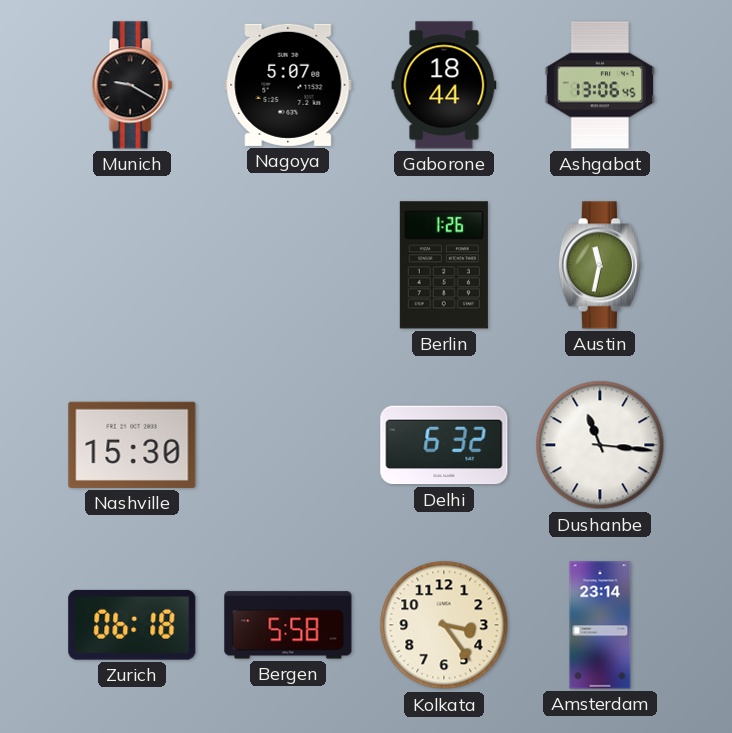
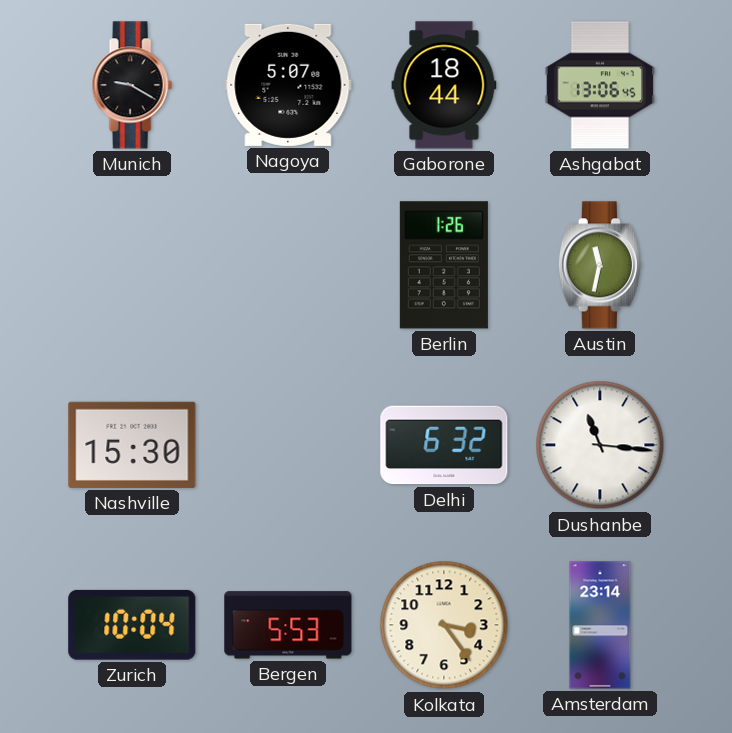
Zurich: 06:18 -> 10:04
Bergen: 5:58 -> 5:53
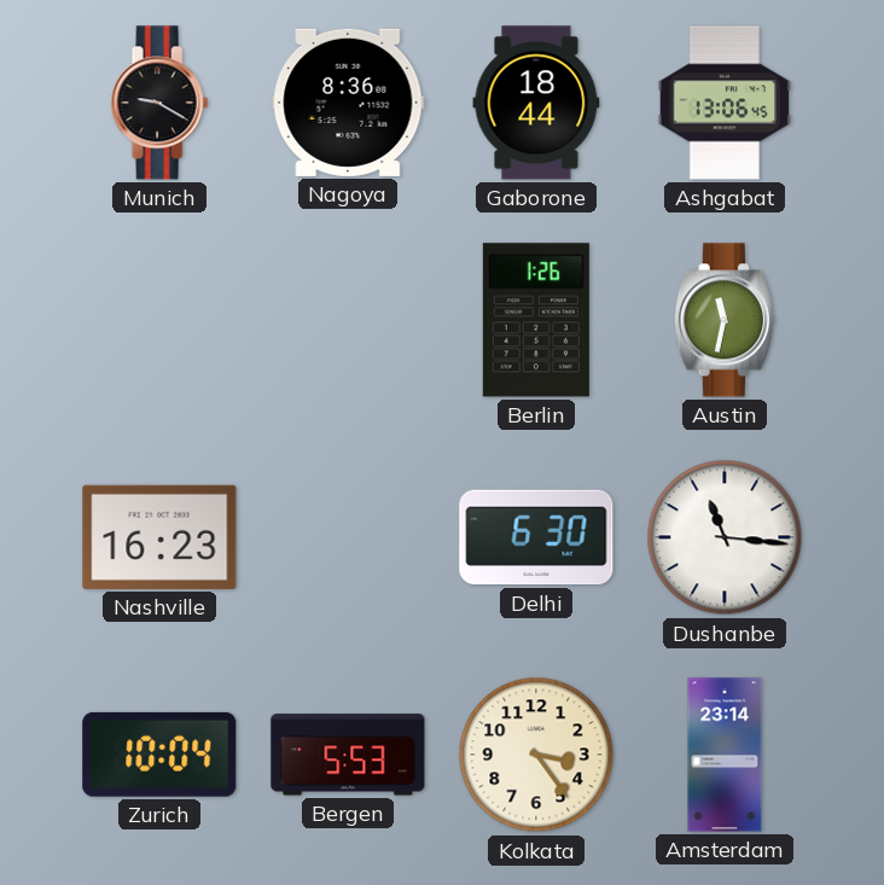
Nagoya: 5:07 -> 8:36
Nashville: 15:30 -> 16:23
Delhi: 6:32 -> 6:30
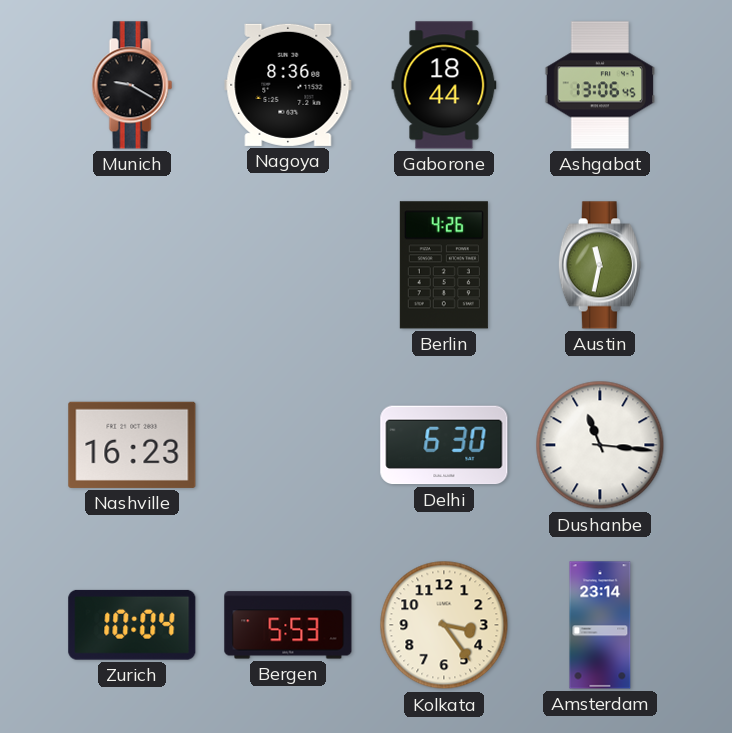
Berlin: 1:26 -> 4:26
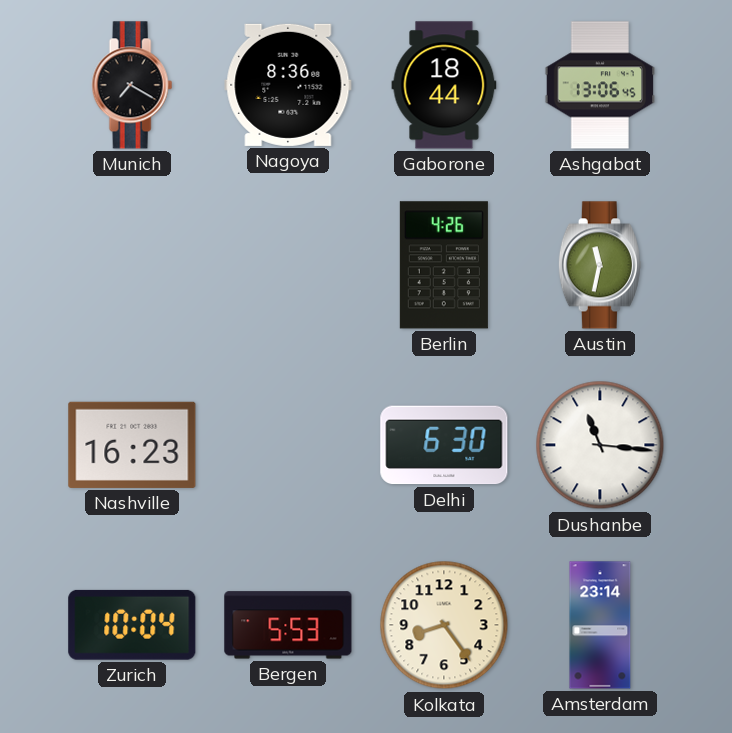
Munich: 9:20 -> 7:20
Kolkata: 3:24 -> 8:24
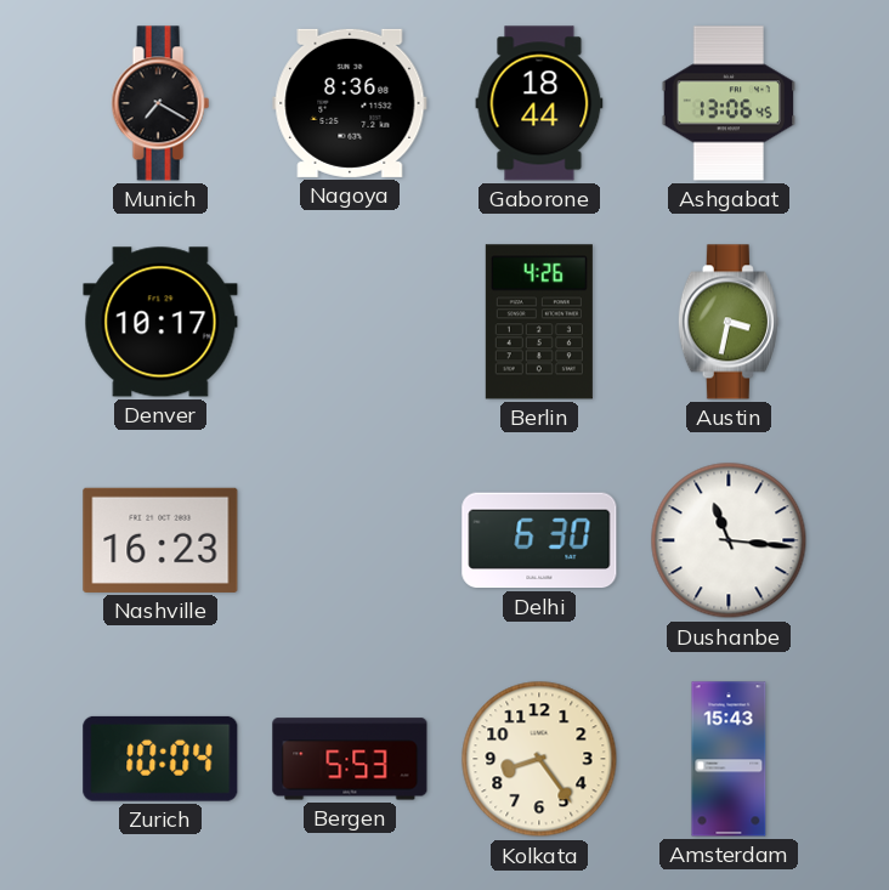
Denver: none -> 10:17
Austin: 11:32 -> 3:32
Amsterdam: 23:14 -> 15:43
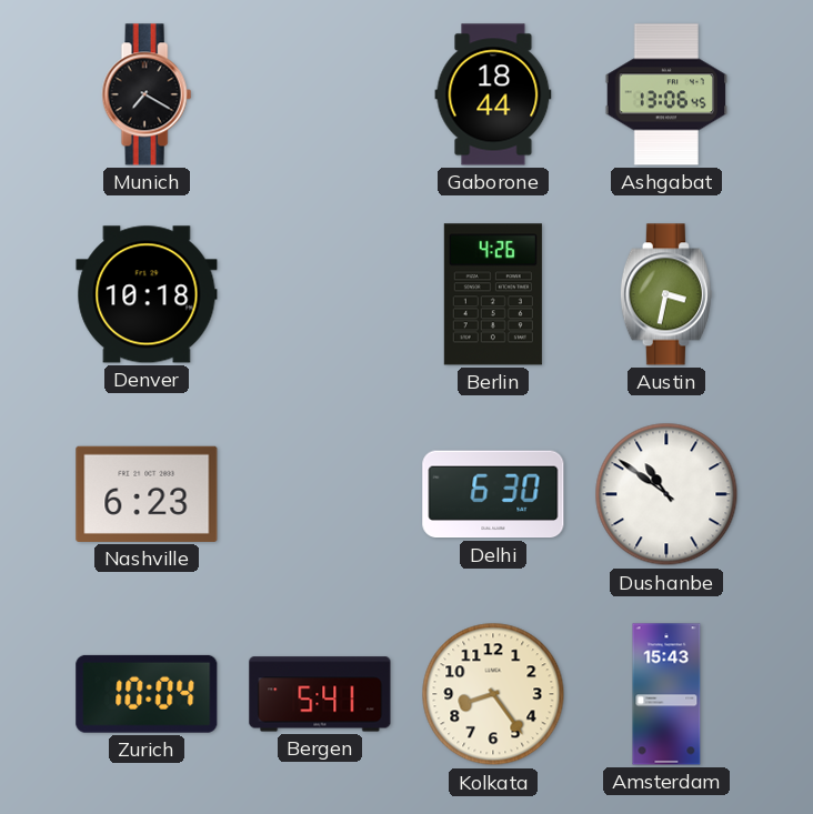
Nagoya: 8:36 -> none
Denver: 10:17 -> 10:18
Nashville: 16:23 -> 6:23
Dushanbe: 11:16 -> 10:51
Bergen: 5:53 -> 5:41
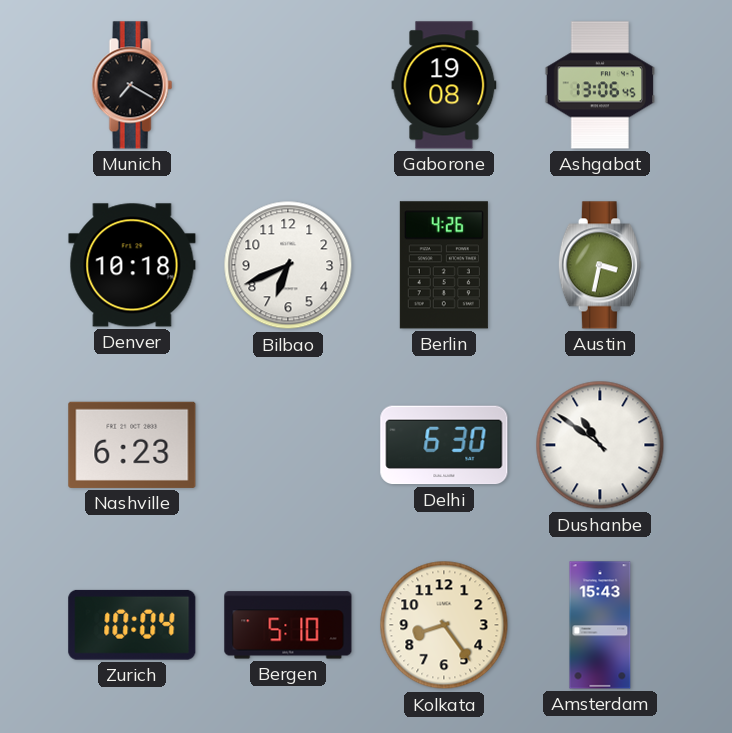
Gaborone: 18:44 -> 19:08
Bilbao: none -> 6:41
Bergen: 5:41 -> 5:10
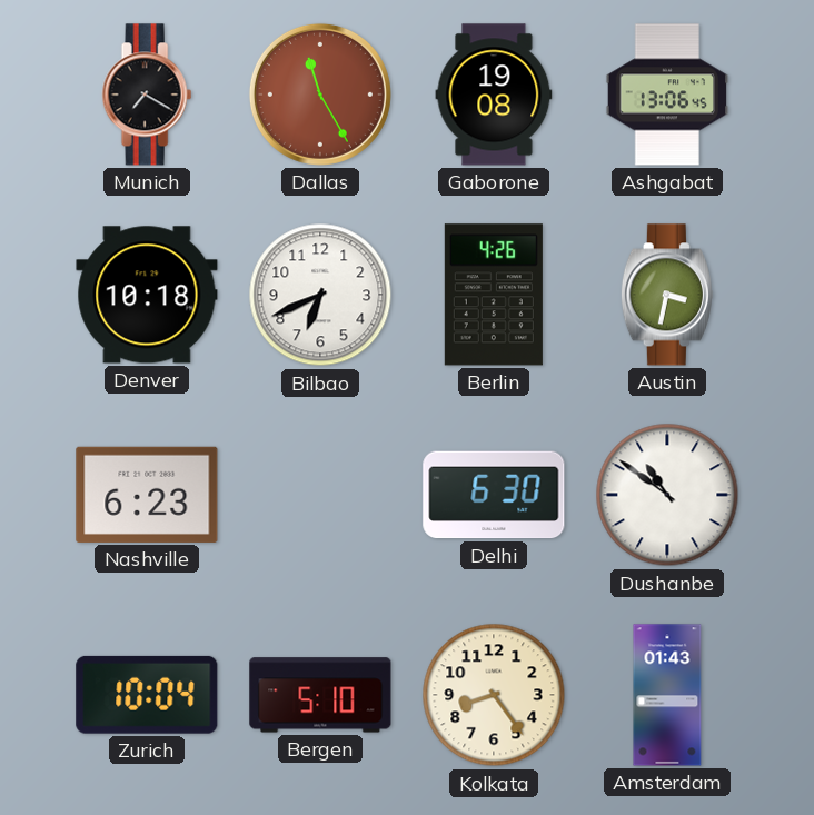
Dallas: none -> 11:25
Amsterdam: 15:43 -> 01:43
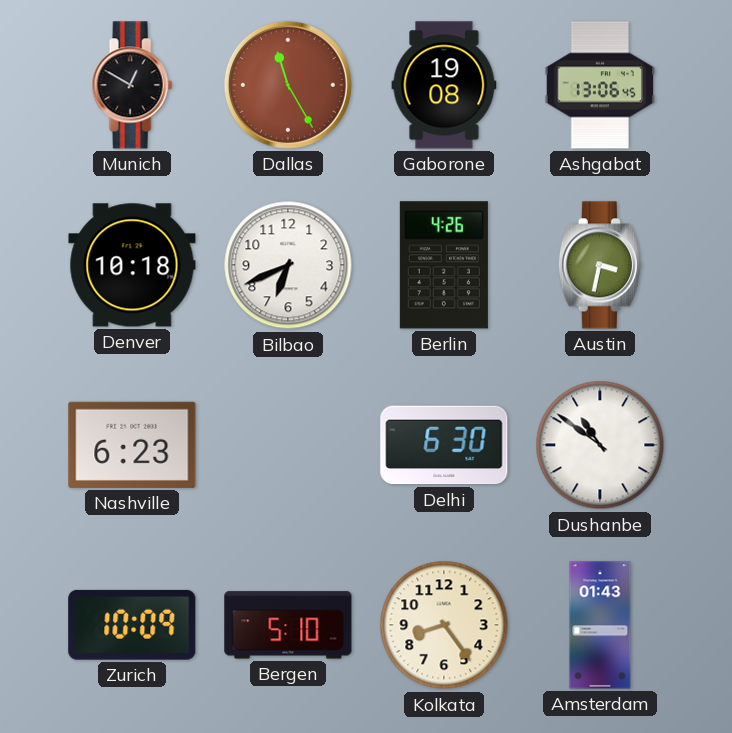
Munich: 7:20 -> 12:50
Zurich: 10:04 -> 10:09
